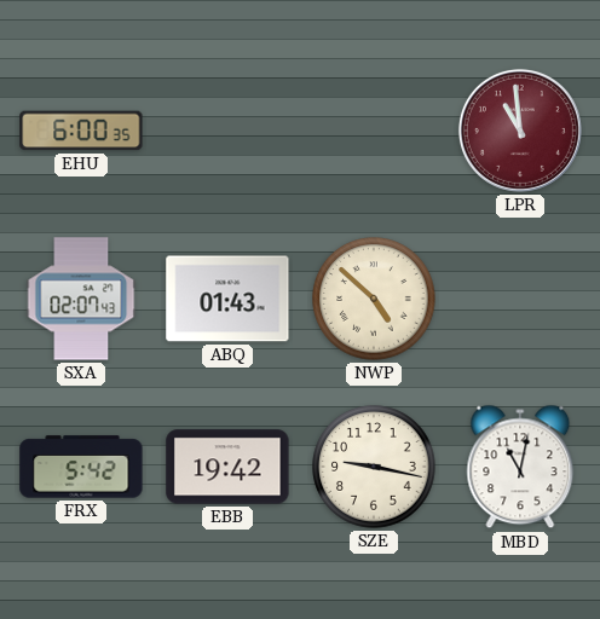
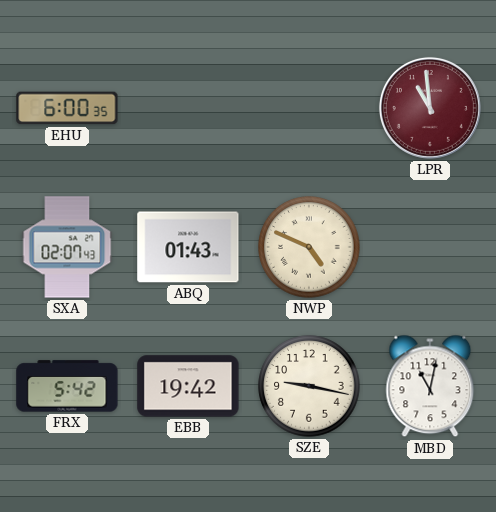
NWP: 4:52 -> 4:49
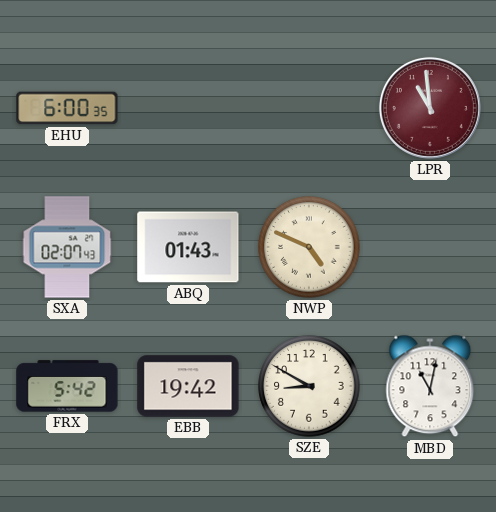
SZE: 9:17 -> 8:50
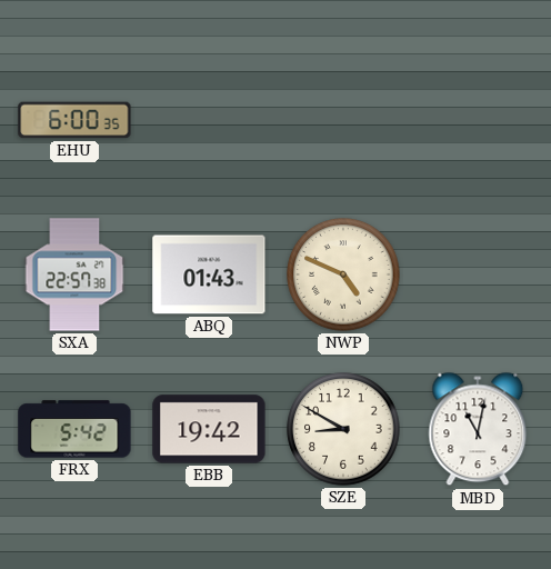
LPR: 10:59 -> none
SXA: 02:07 -> 22:57
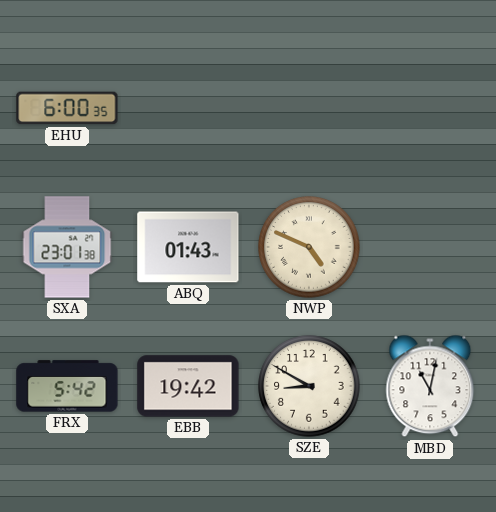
SXA: 22:57 -> 23:01
